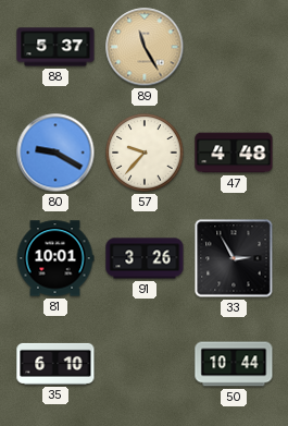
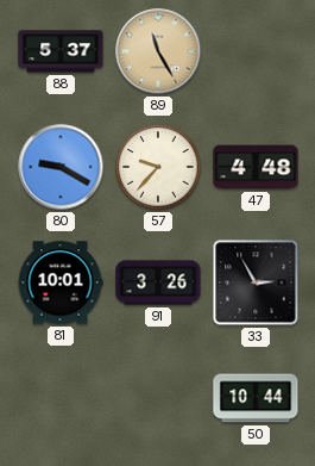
35: 6:10 -> none
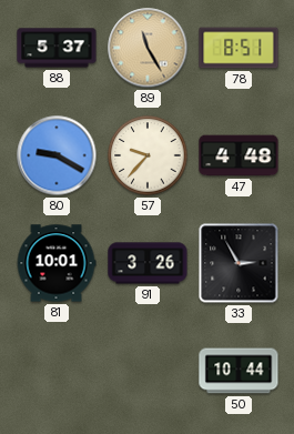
78: none -> 8:51
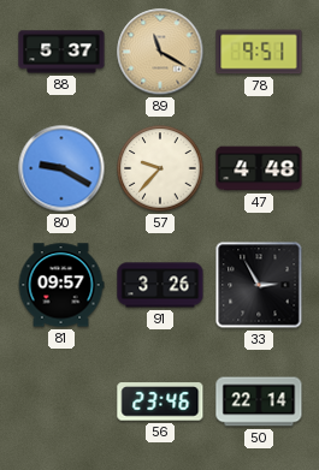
89: 11:25 -> 11:20
78: 8:51 -> 9:51
81: 10:01 -> 09:57
56: none -> 23:46
50: 10:44 -> 22:14
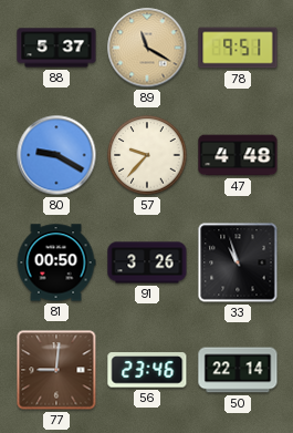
81: 09:57 -> 00:50
33: 2:55 -> 10:57
77: none -> 9:01
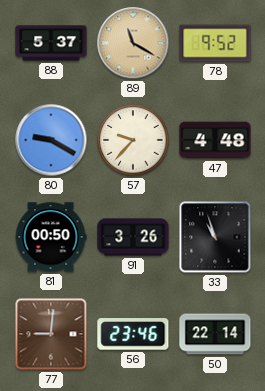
78: 9:51 -> 9:52
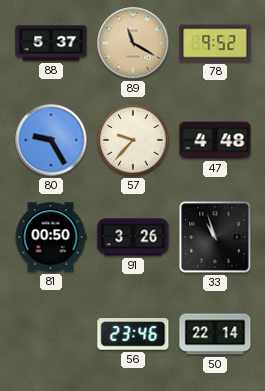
80: 9:20 -> 9:25
77: 9:01 -> none
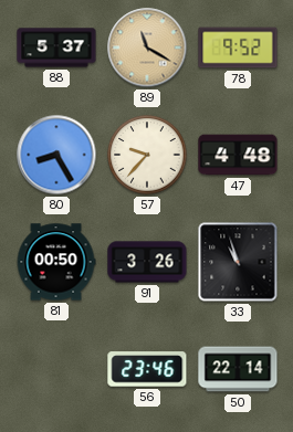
80: 9:25 -> 8:25
